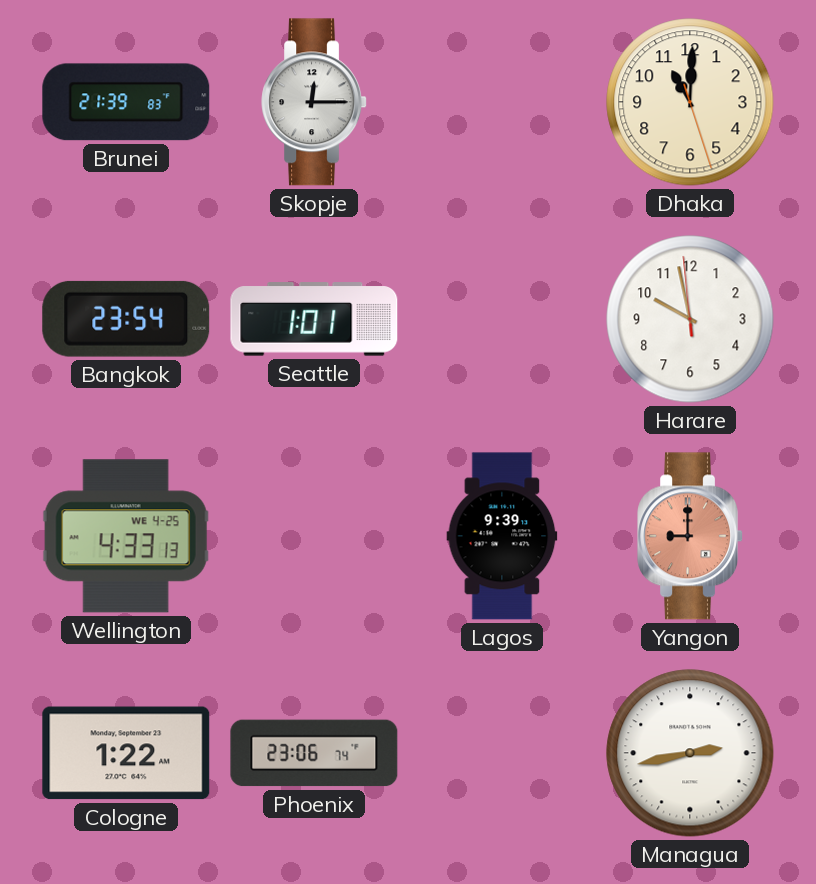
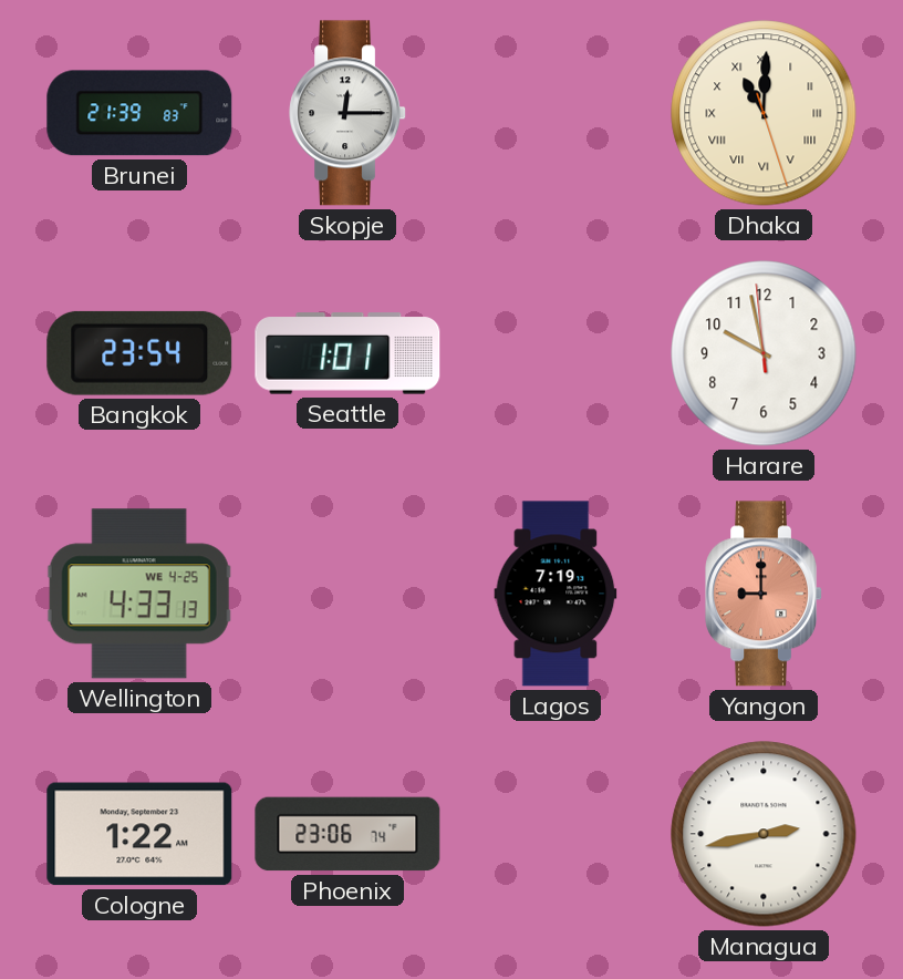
Dhaka numerals: Arabic -> Roman
Lagos: 9:39 -> 7:19
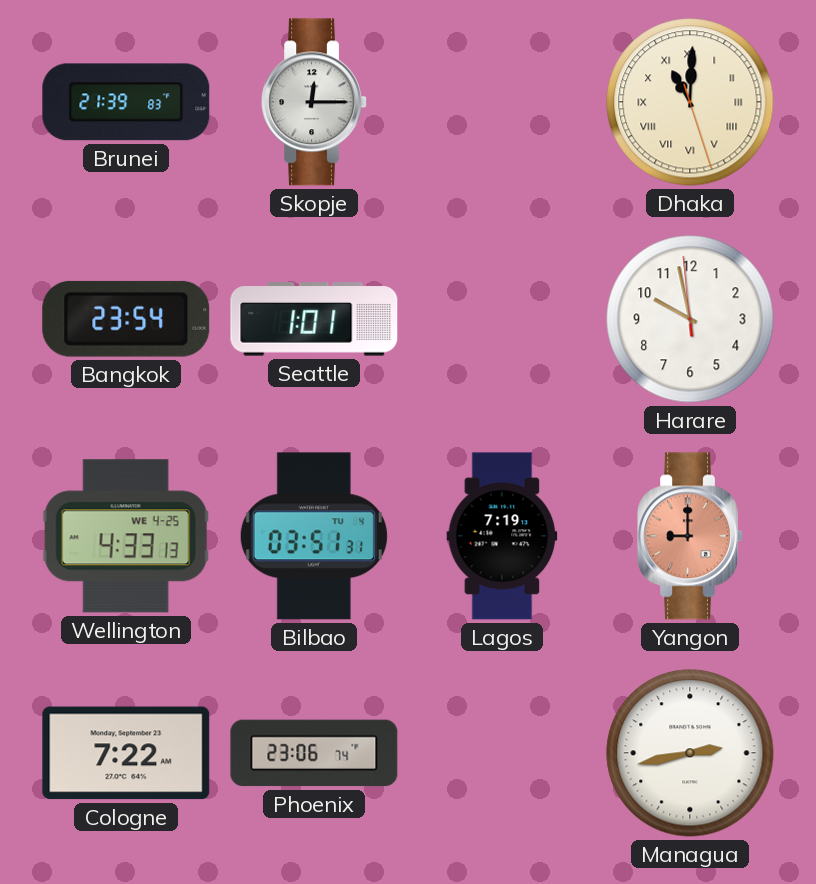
Bilbao: none -> 03:51
Cologne: 1:22 -> 7:22
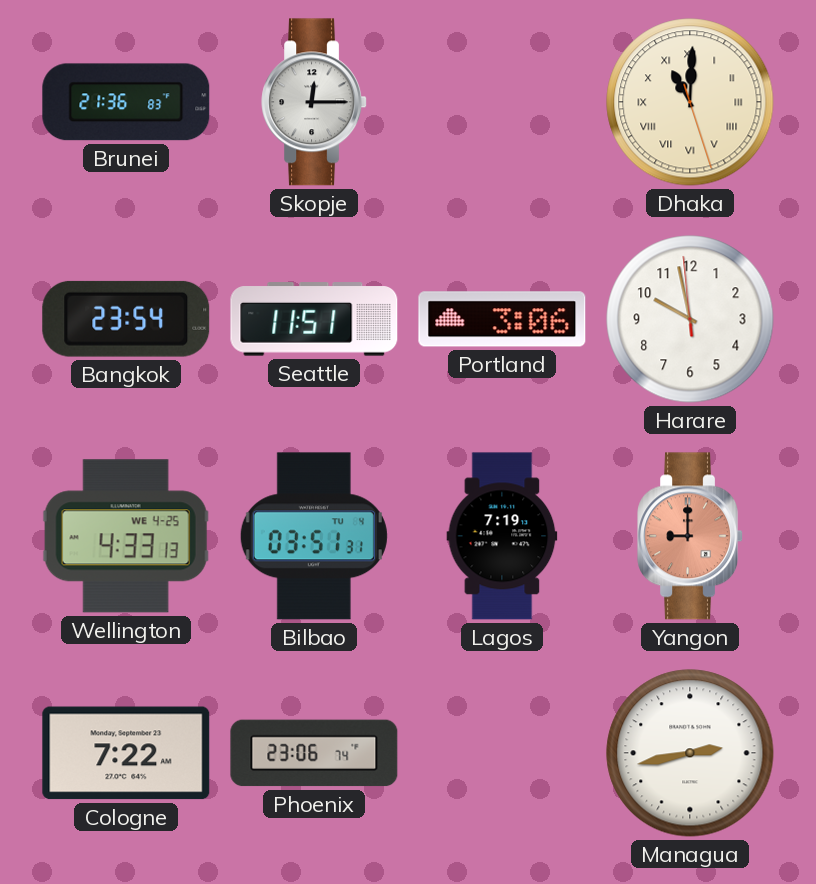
Brunei: 21:39 -> 21:36
Seattle: 1:01 -> 11:51
Portland: none -> 3:06
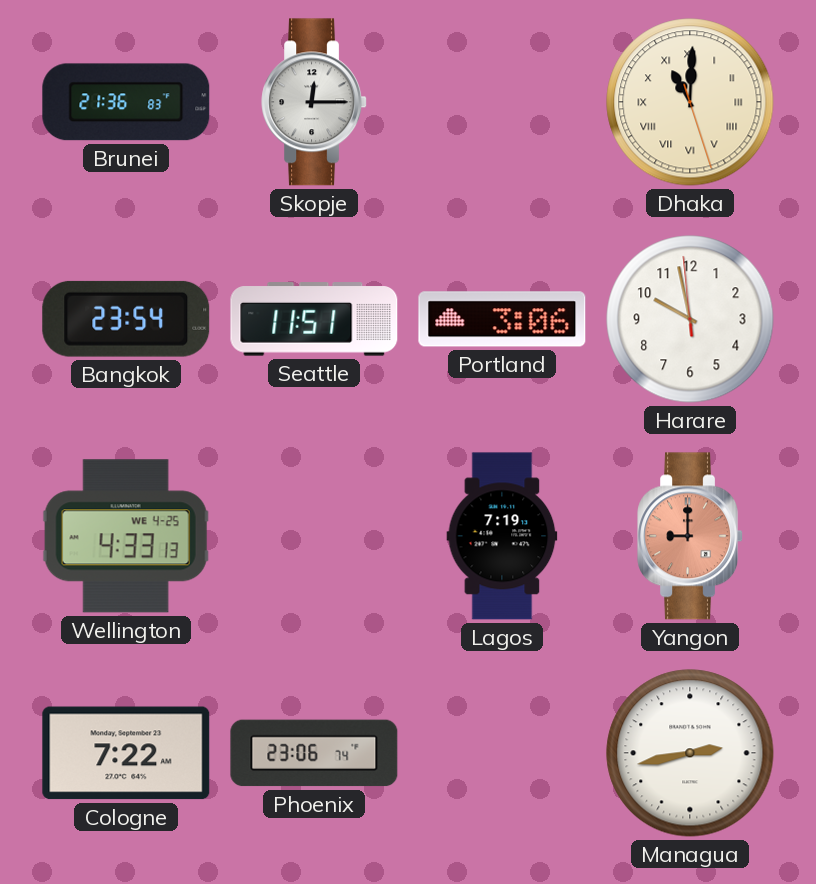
Bilbao: 03:51 -> none
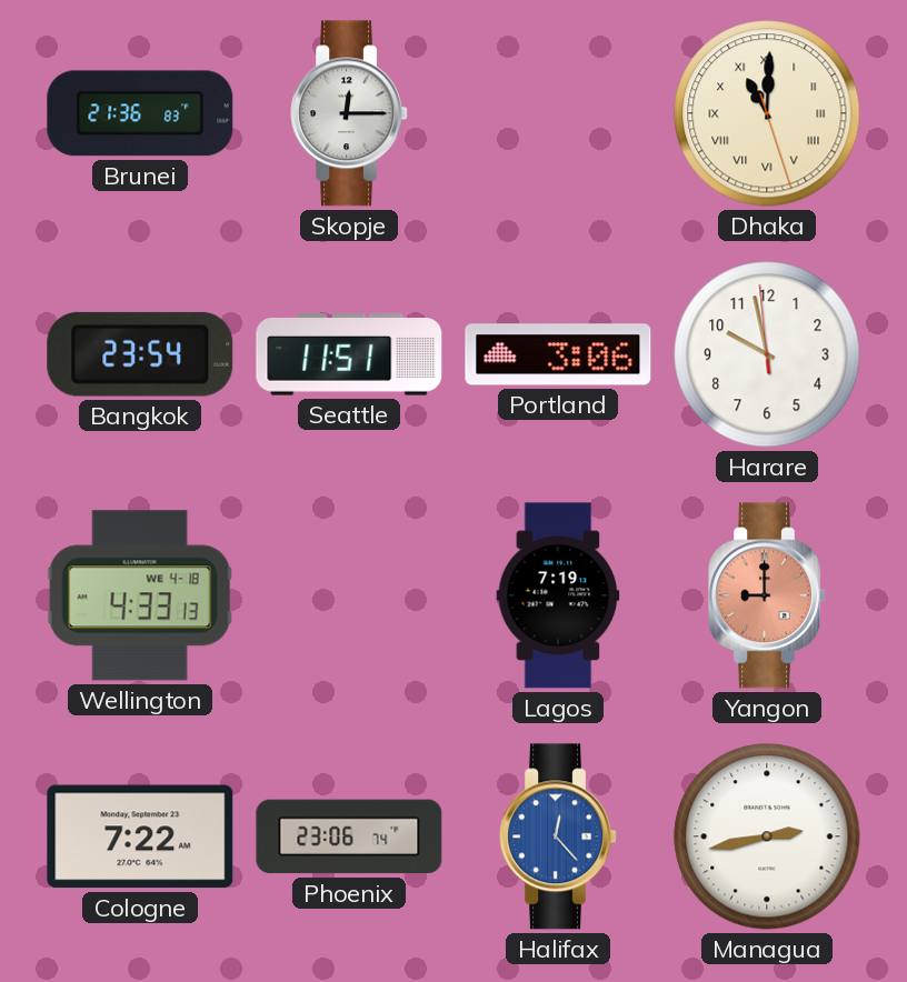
Wellington date: WE 4-25 -> WE 4-18
Halifax: none -> 12:23
